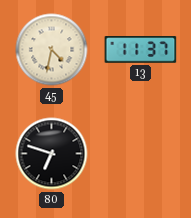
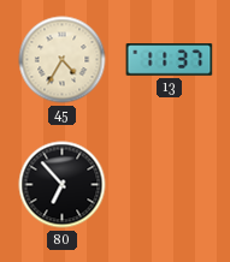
45: 4:32 -> 4:35
80: 6:48 -> 6:53
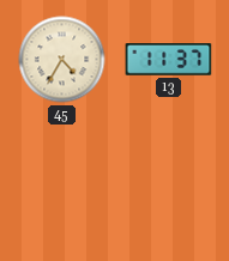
80: 6:53 -> none
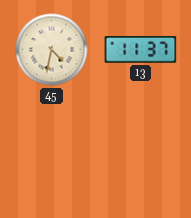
45: 4:35 -> 4:32
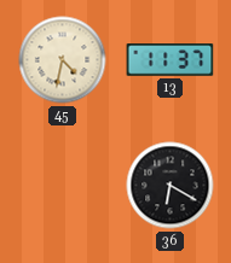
36: none -> 6:20
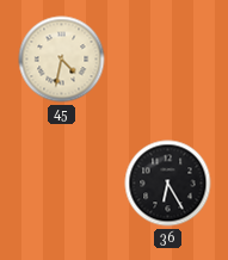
13: 11:37 -> none
36: 6:20 -> 6:25
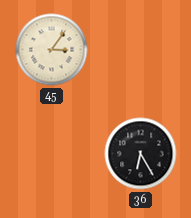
45: 4:32 -> 3:06
